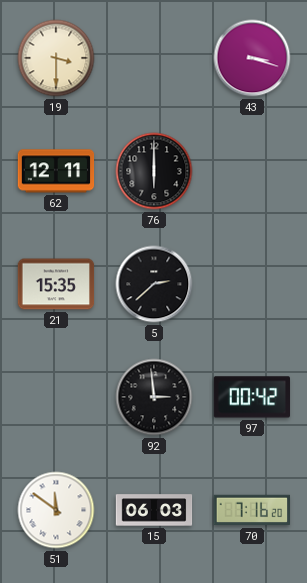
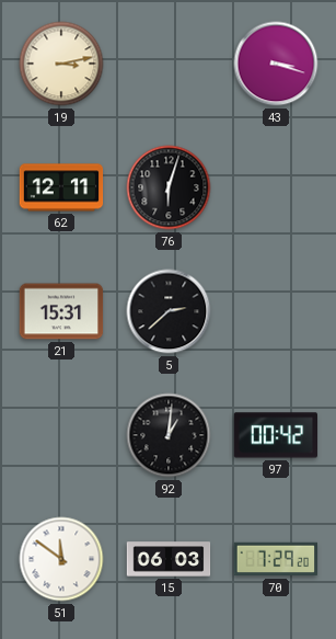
19: 3:30 -> 3:13
76: 6:00 -> 6:03
21: 15:35 -> 15:31
92: 2:59 -> 1:01
70: 7:16 -> 7:29
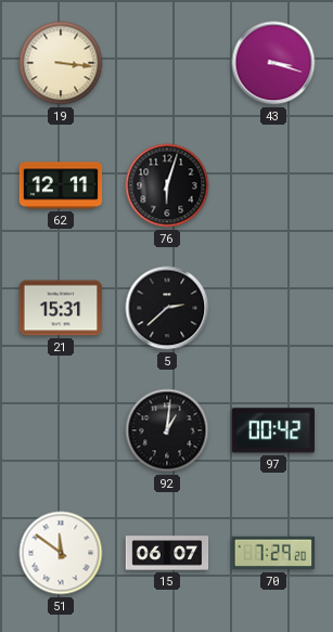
19: 3:13 -> 3:16
15: 06:03 -> 06:07
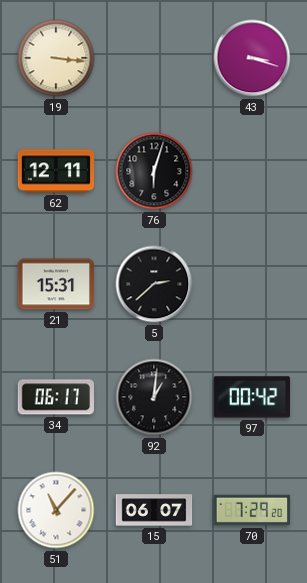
34: none -> 06:17
51: 11:51 -> 11:07
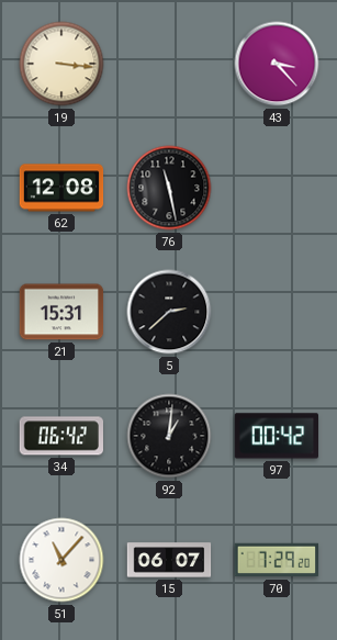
43: 3:18 -> 3:23
62: 12:11 -> 12:08
76: 6:03 -> 11:28
34: 06:17 -> 06:42
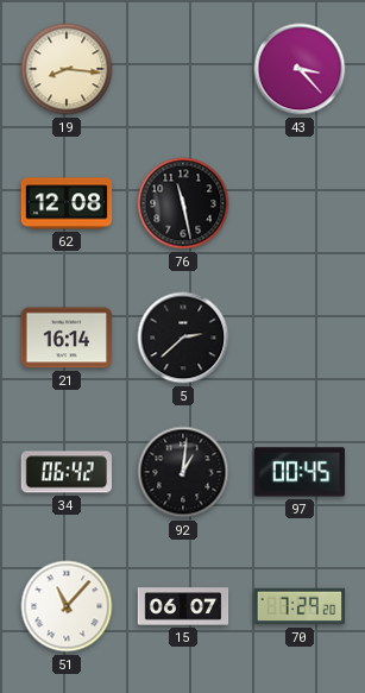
19: 3:16 -> 8:16
21: 15:31 -> 16:14
97: 00:42 -> 00:45
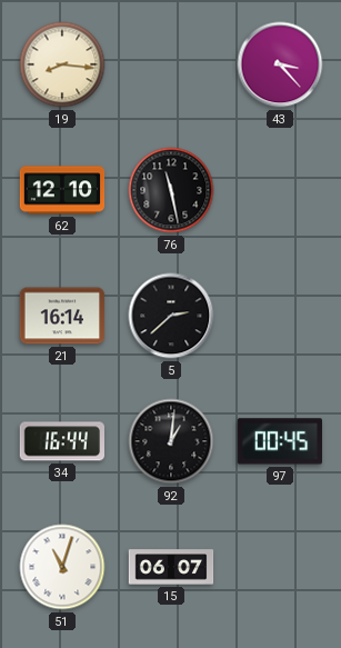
62: 12:08 -> 12:10
34: 06:42 -> 16:44
51: 11:07 -> 11:03
70: 7:29 -> none
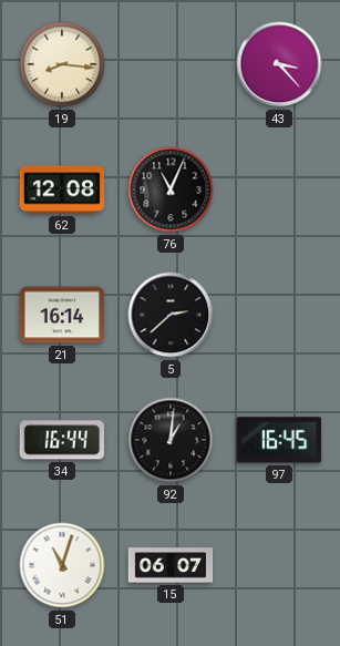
62: 12:10 -> 12:08
76: 11:28 -> 11:04
97: 00:45 -> 16:45
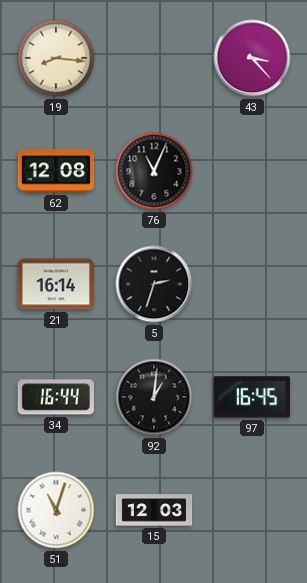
5: 2:38 -> 2:33
15: 06:07 -> 12:03
